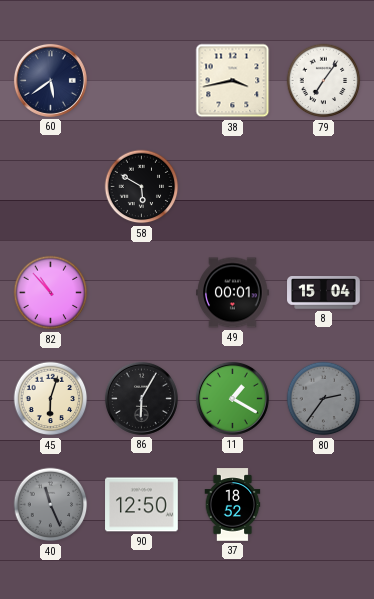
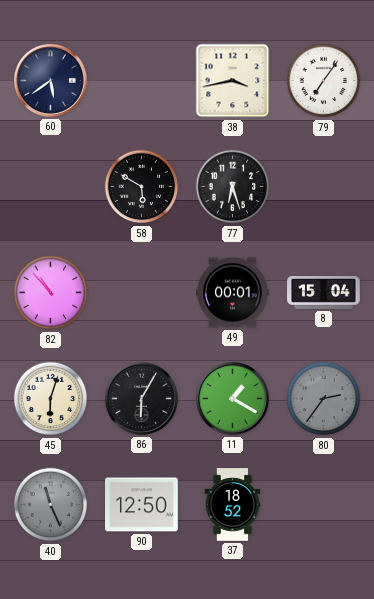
77: none -> 6:27
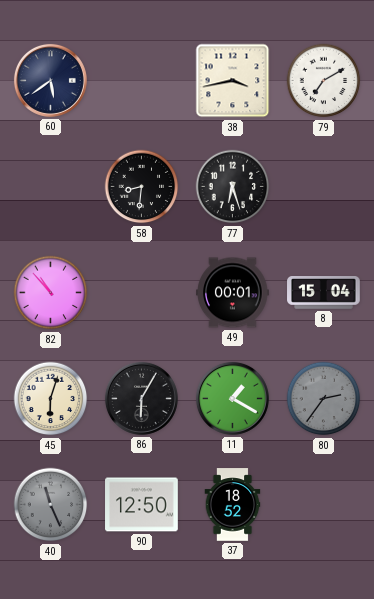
79: 7:06 -> 7:10
58: 5:50 -> 8:31
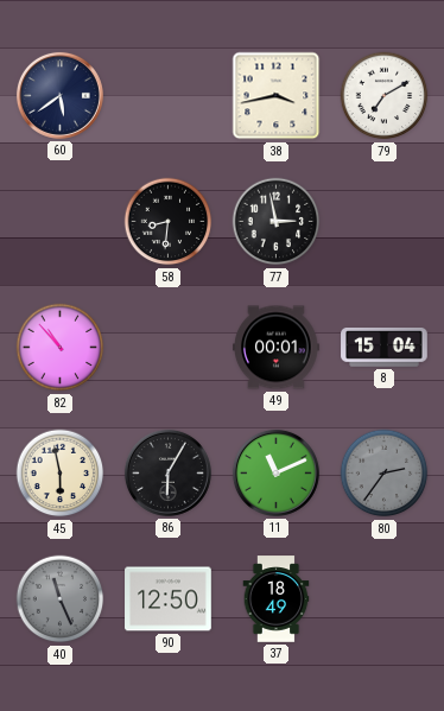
77: 6:27 -> 2:58
45: 6:03 -> 5:58
11: 1:20 -> 11:11
37: 18:52 -> 18:49
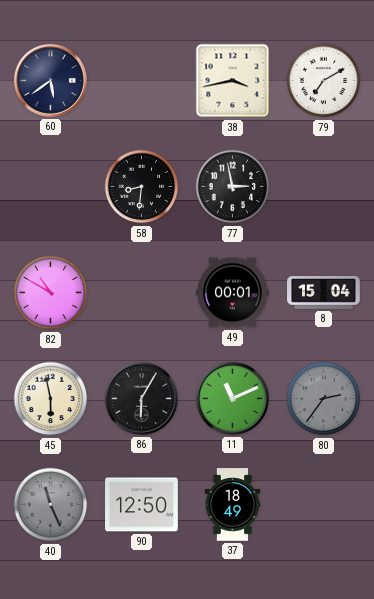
82: 10:53 -> 10:50
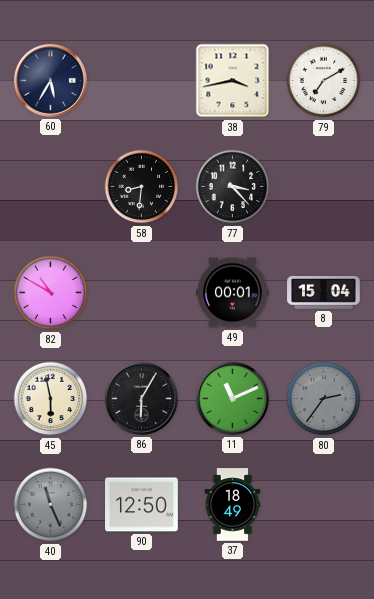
60: 5:39 -> 5:35
77: 2:58 -> 3:23
